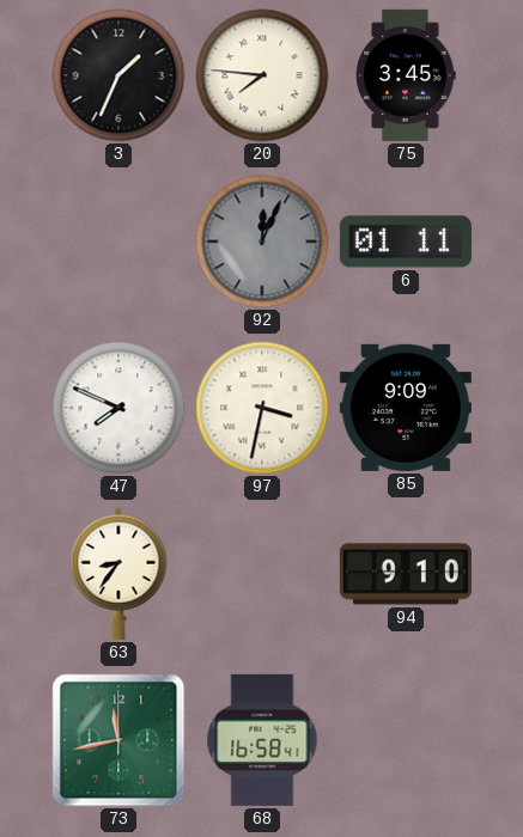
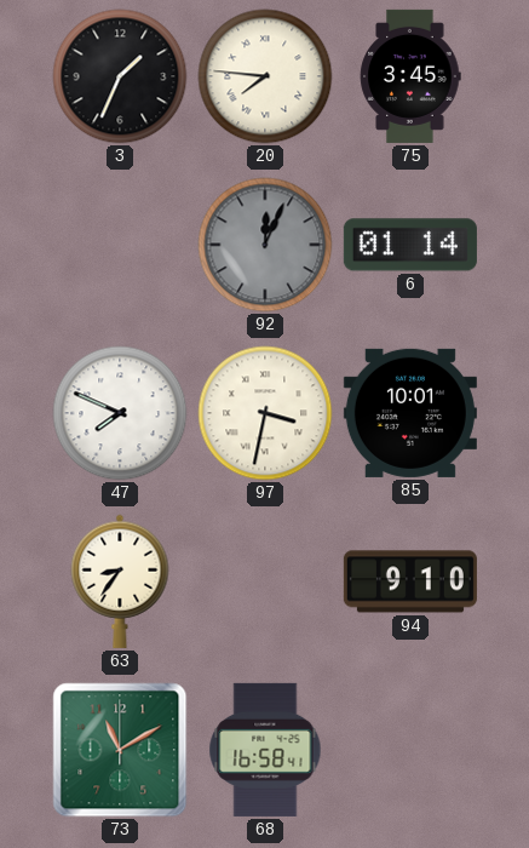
6: 01:11 -> 01:14
85: 9:09 -> 10:01
73: 11:43 -> 11:10
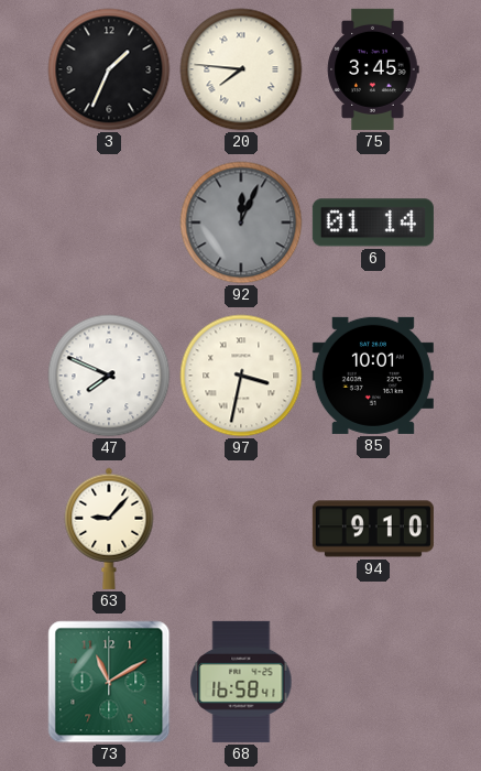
63: 8:36 -> 9:07
